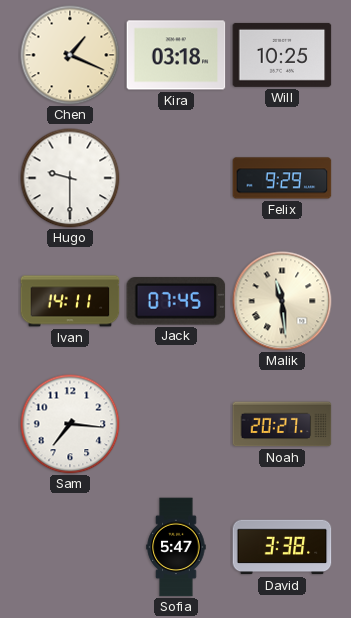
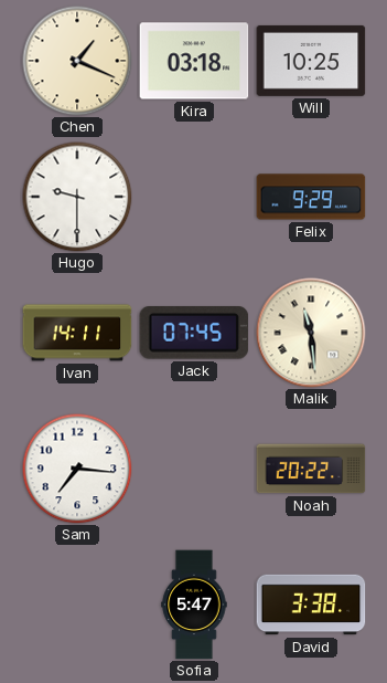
Noah: 20:27 -> 20:22
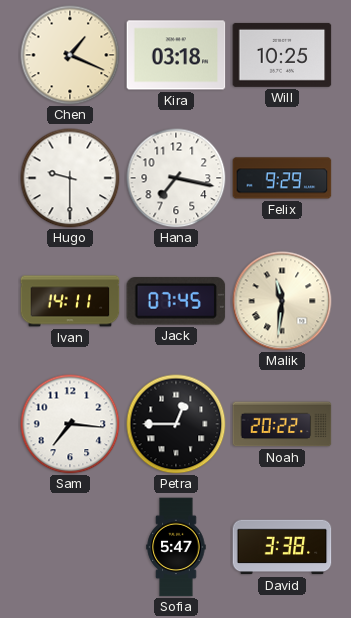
Hana: none -> 7:17
Malik: 11:29 -> 11:31
Petra: none -> 12:45
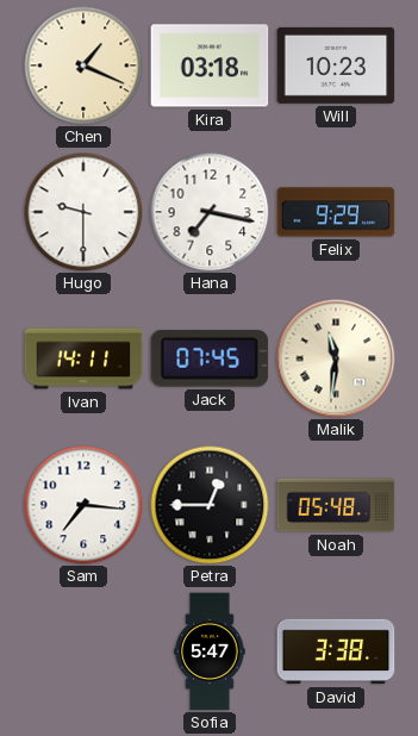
Will: 10:25 -> 10:23
Noah: 20:22 -> 05:48
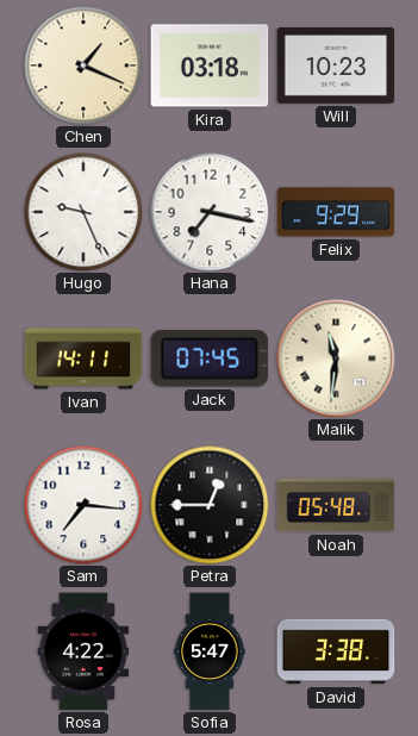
Hugo: 9:30 -> 9:26
Rosa: none -> 4:22
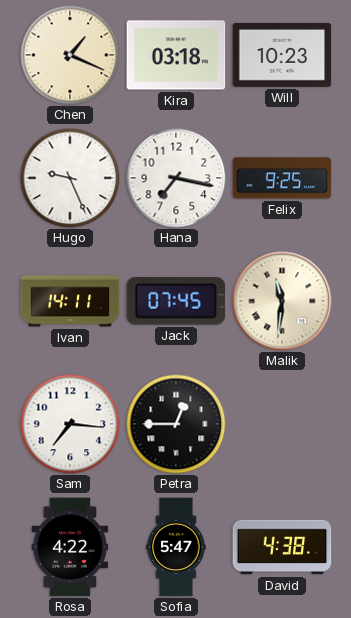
Felix: 9:29 -> 9:25
Noah: 05:48 -> none
David: 3:38 -> 4:38
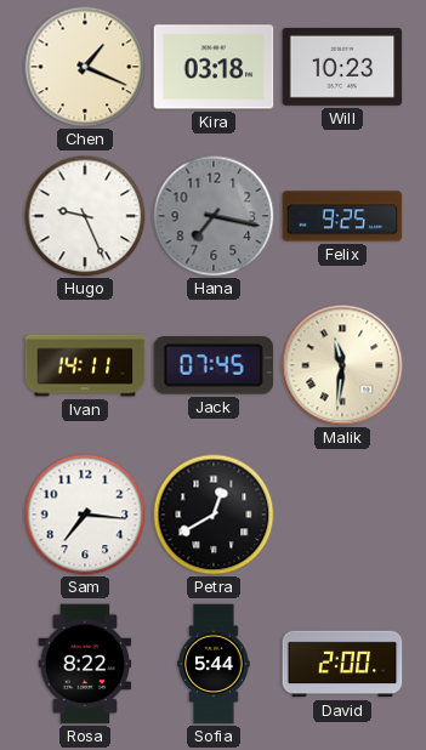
Hana dial: white -> grey
Petra: 12:45 -> 12:40
Rosa: 4:22 -> 8:22
Sofia: 5:47 -> 5:44
David: 4:38 -> 2:00
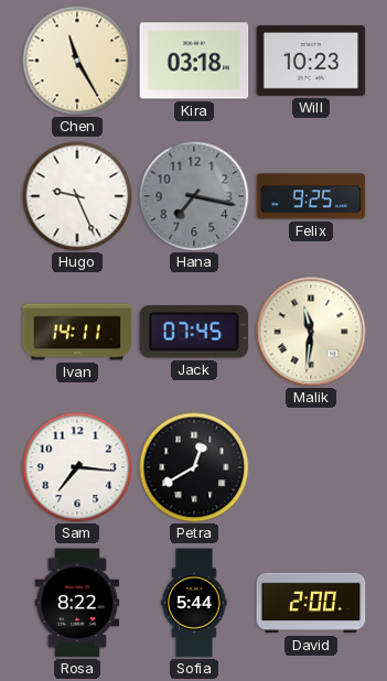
Chen: 1:19 -> 11:25
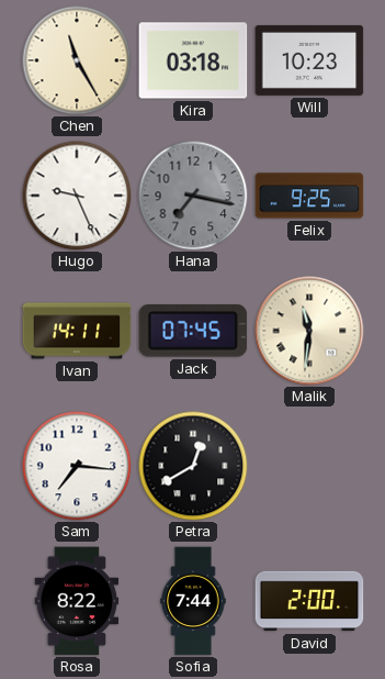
Sofia: 5:44 -> 7:44
